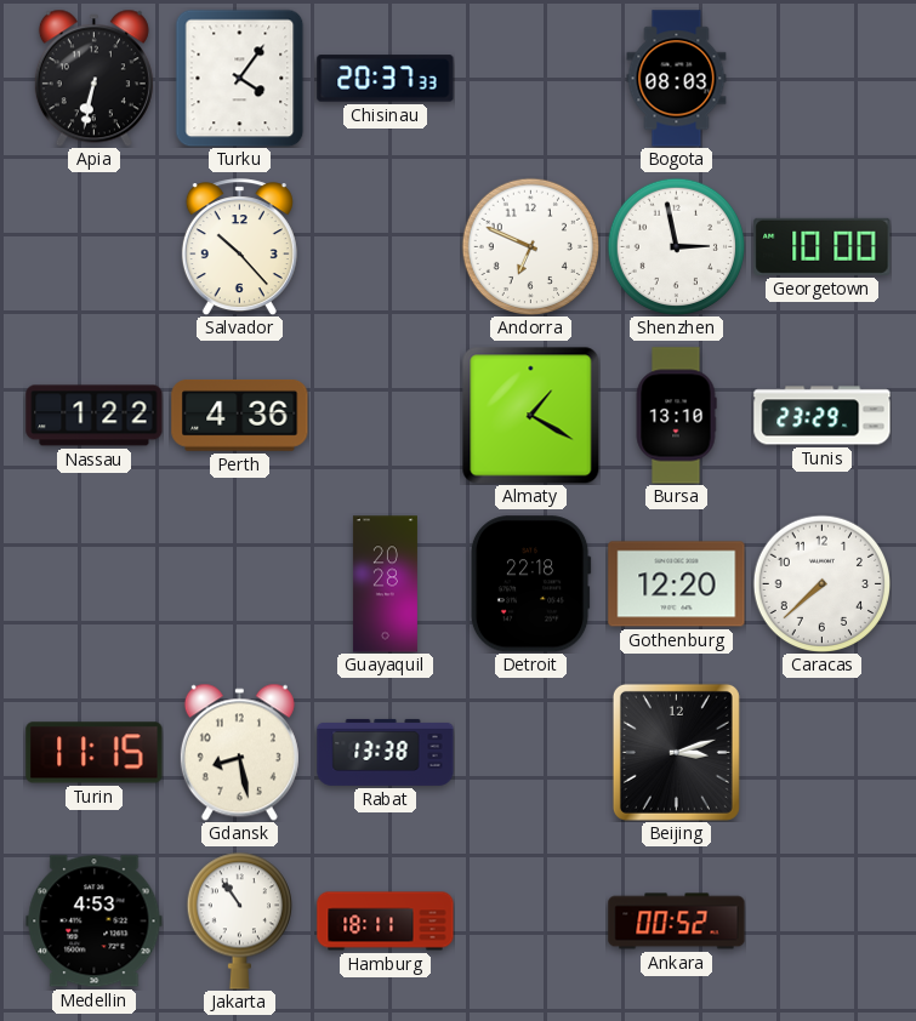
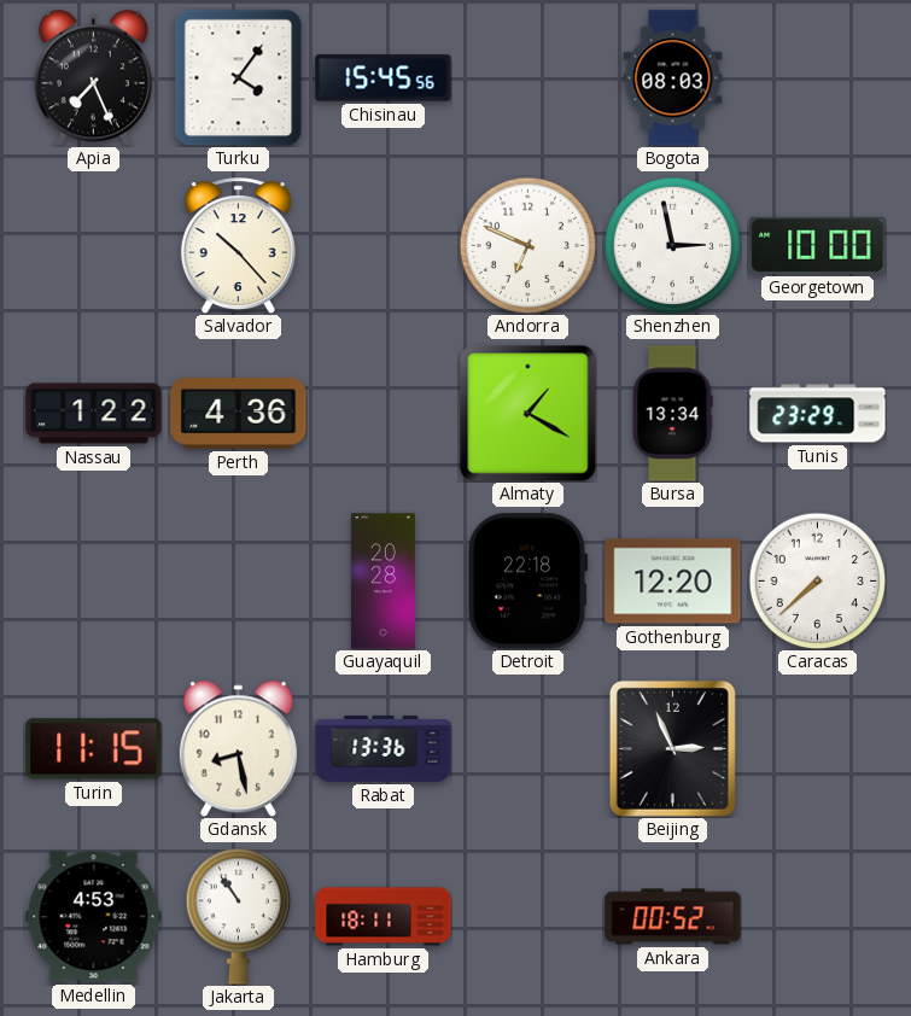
Apia: 6:32 -> 7:26
Chisinau: 20:37 -> 15:45
Bursa: 13:10 -> 13:34
Rabat: 13:38 -> 13:36
Beijing: 3:12 -> 2:56
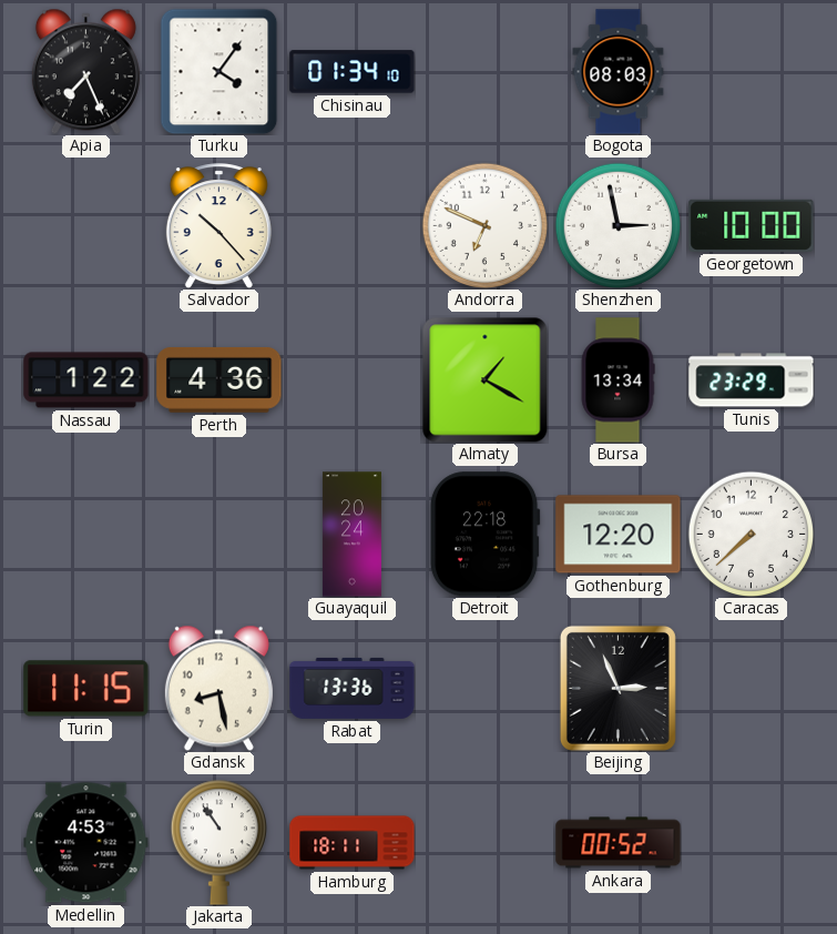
Chisinau: 15:45 -> 01:34
Guayaquil: 20:28 -> 20:24
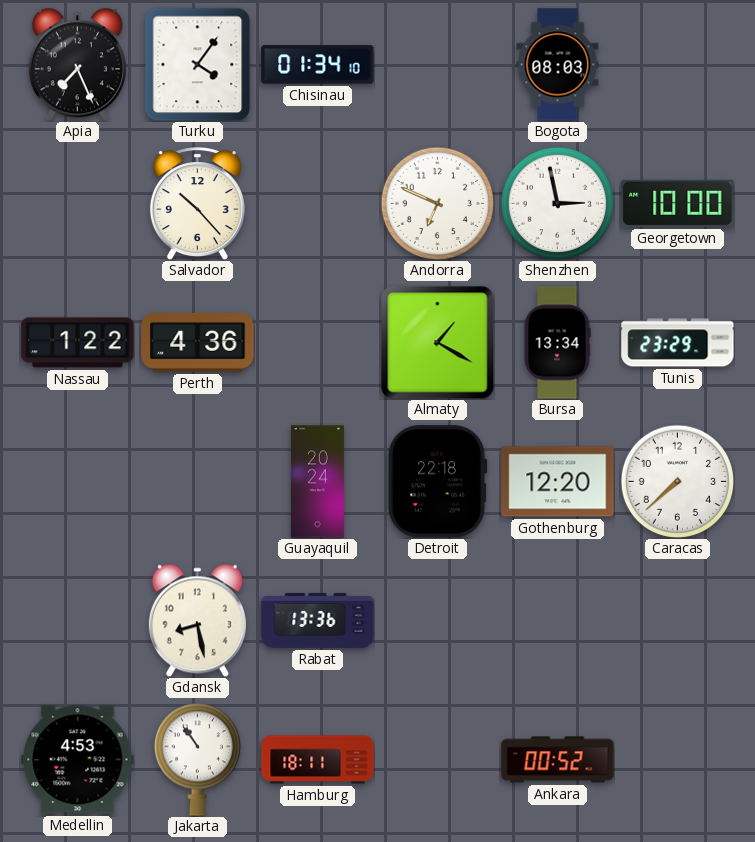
Turin: 11:15 -> none
Beijing: 2:56 -> none
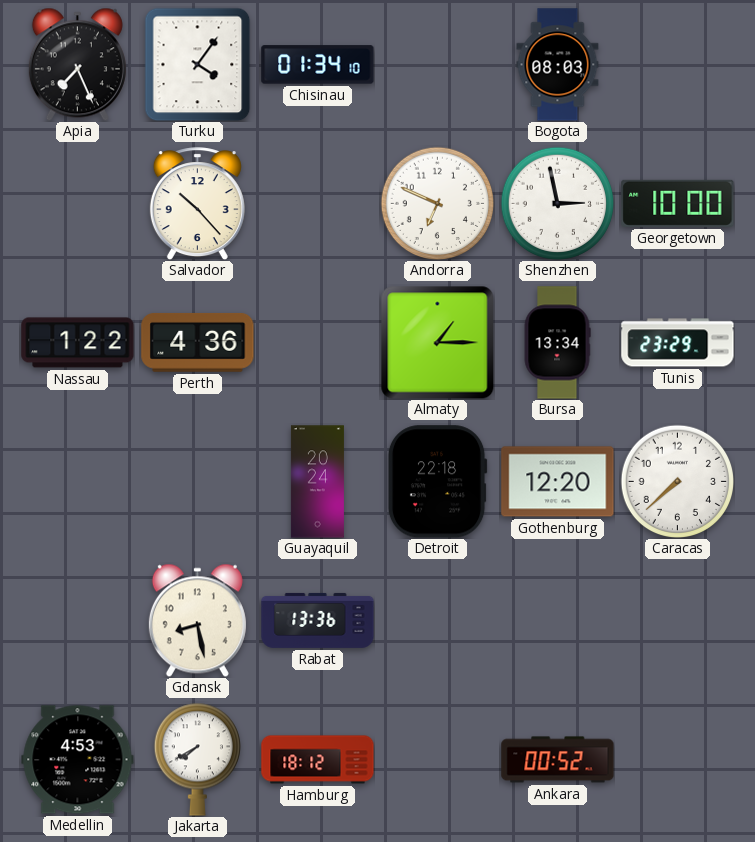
Almaty: 1:20 -> 1:15
Jakarta: 10:54 -> 7:40
Hamburg: 18:11 -> 18:12
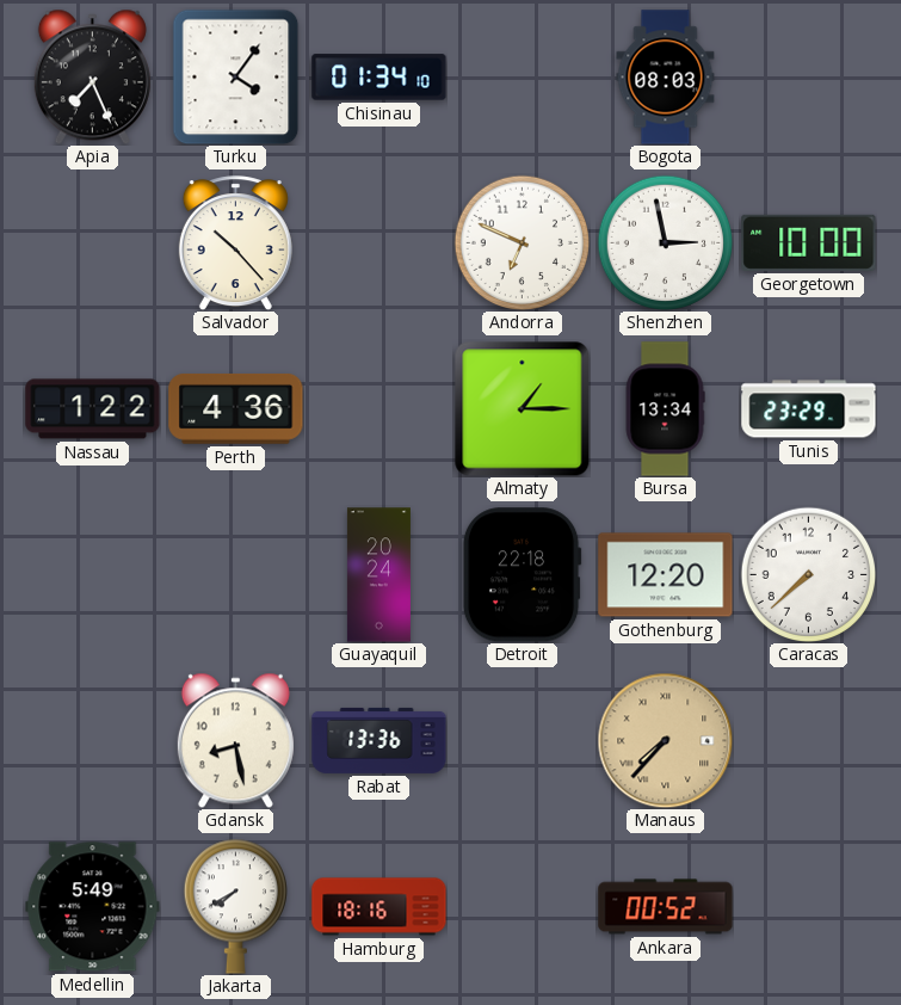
Manaus: none -> 7:37
Medellin: 4:53 -> 5:49
Hamburg: 18:12 -> 18:16
